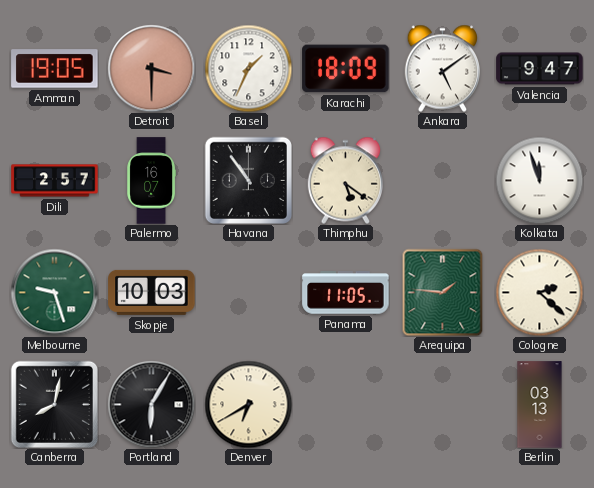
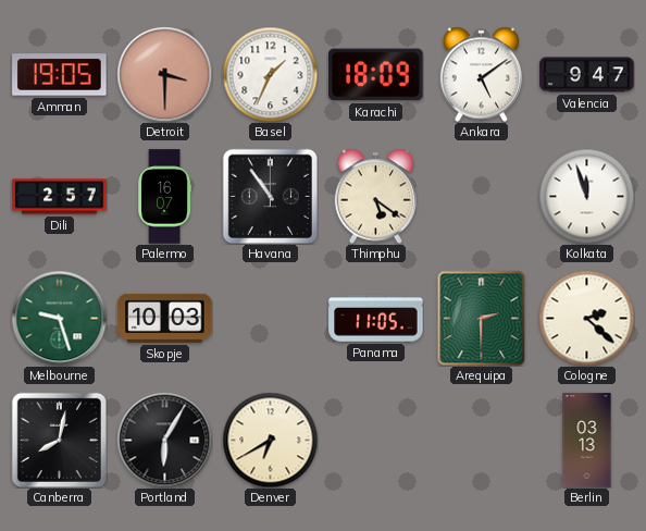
Arequipa: 1:46 -> 2:30
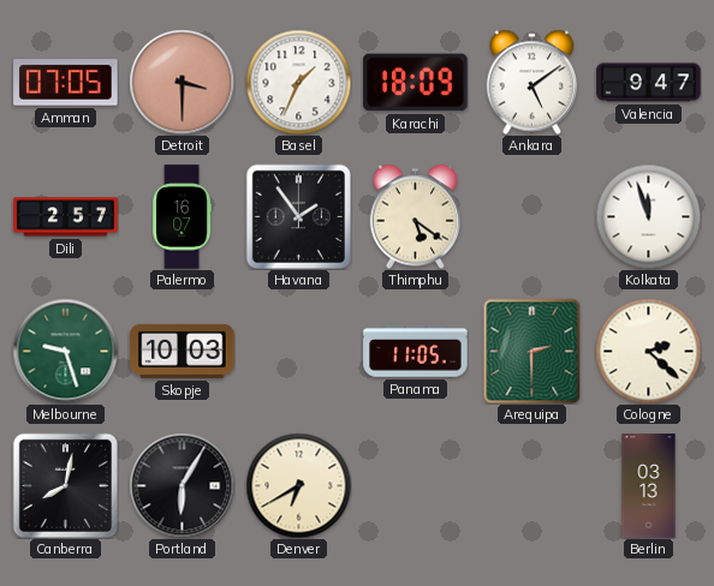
Amman: 19:05 -> 07:05
Havana: 10:54 -> 1:54
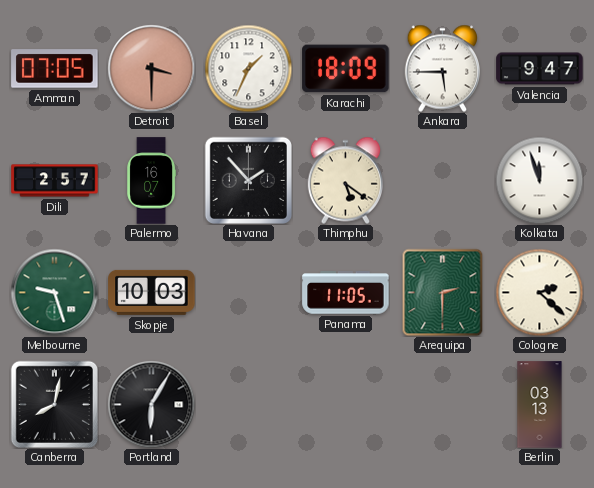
Ankara: 5:09 -> 5:45
Havana: 1:54 -> 1:53
Denver: 6:40 -> none
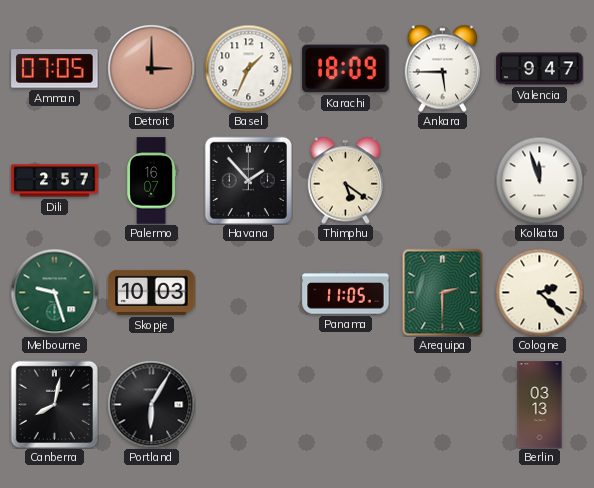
Detroit: 3:30 -> 3:00
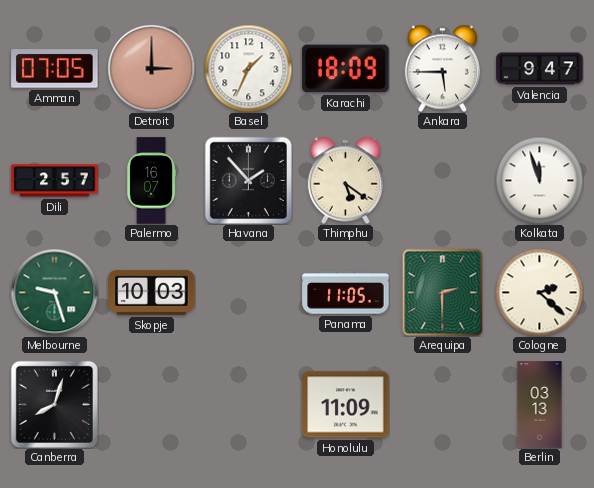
Canberra: 8:02 -> 8:03
Portland: 6:05 -> none
Honolulu: none -> 11:09
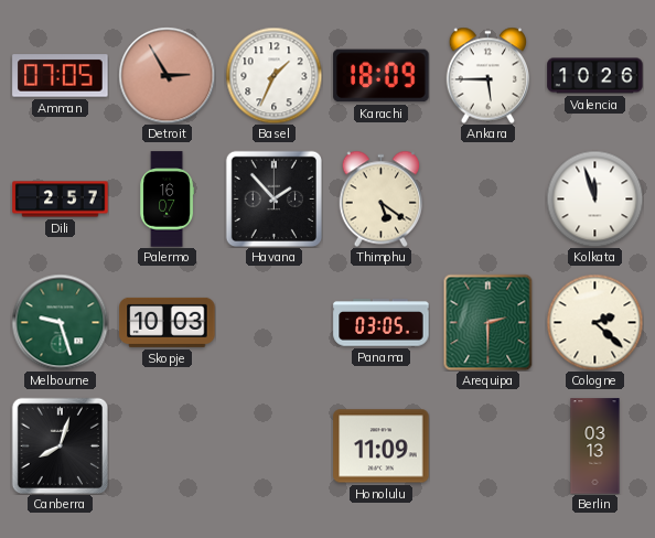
Detroit: 3:00 -> 2:55
Valencia: 9:47 -> 10:26
Panama: 11:05 -> 03:05
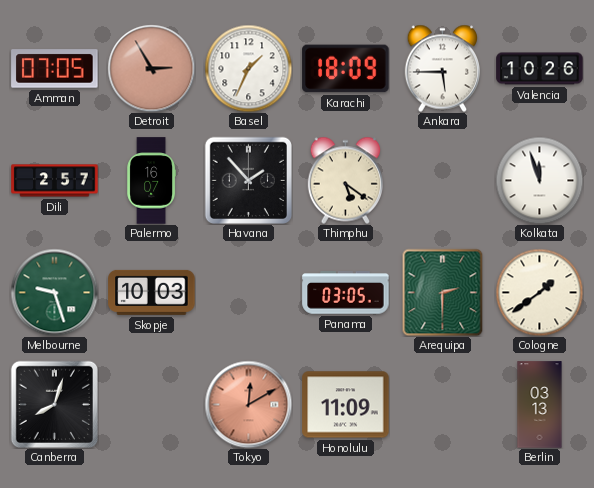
Cologne: 2:22 -> 1:39
Tokyo: none -> 12:10
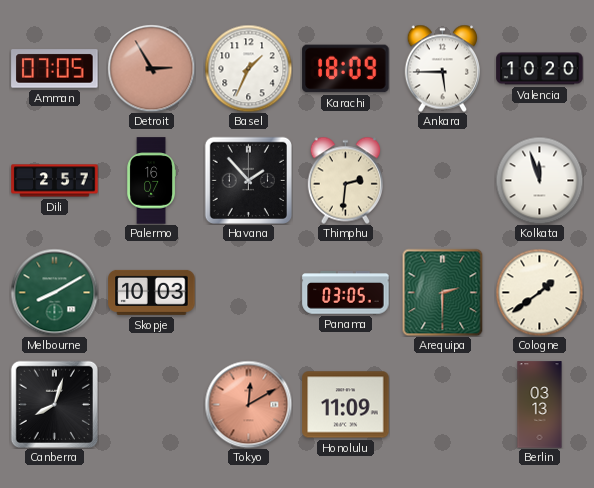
Valencia: 10:26 -> 10:20
Thimphu: 5:21 -> 2:31
Melbourne: 9:27 -> 8:10
